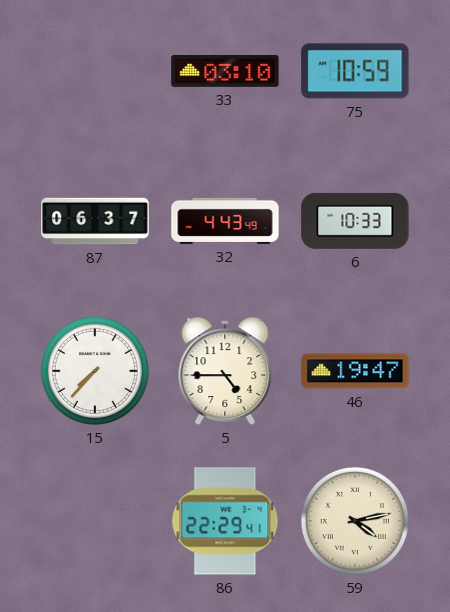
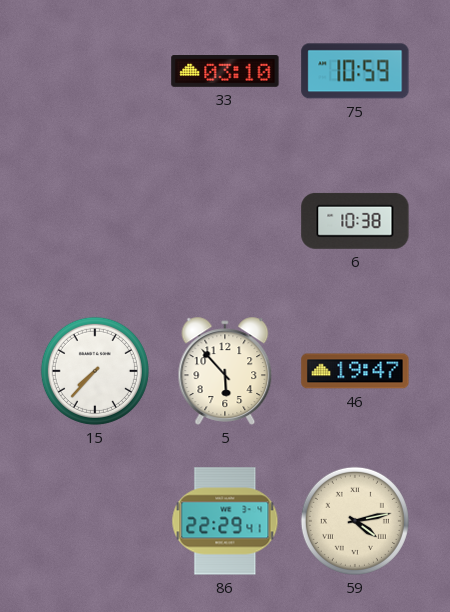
87: 06:37 -> none
32: 4:43 -> none
6: 10:33 -> 10:38
5: 4:45 -> 5:53
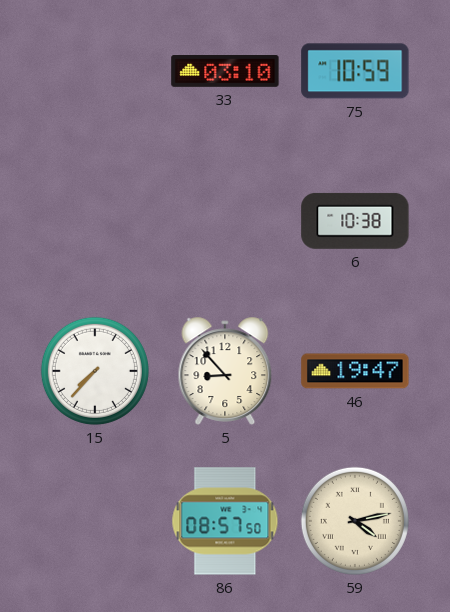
5: 5:53 -> 8:53
86: 22:29 -> 08:57
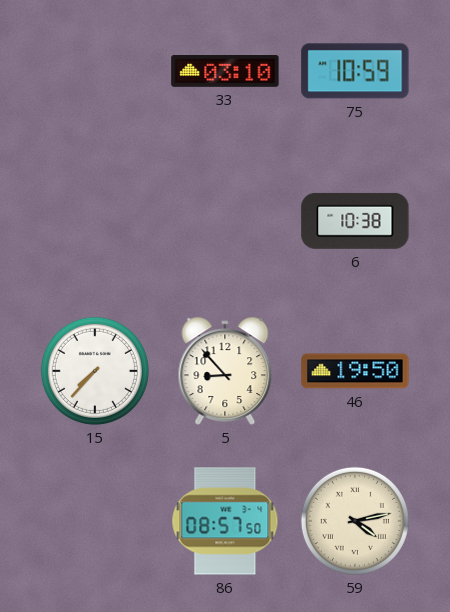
46: 19:47 -> 19:50
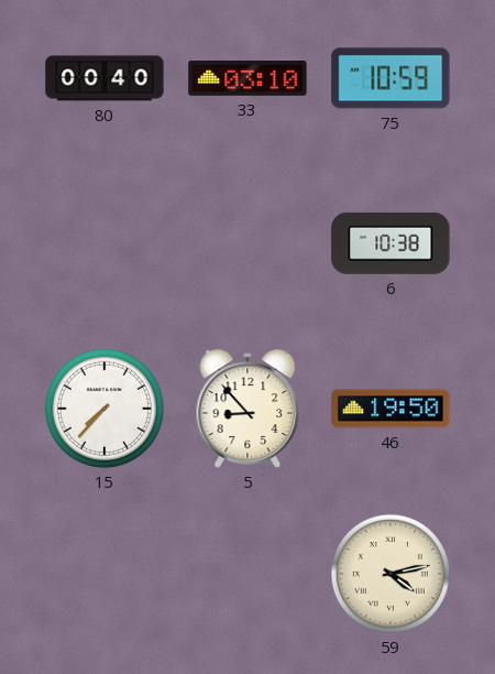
80: none -> 00:40
86: 08:57 -> none
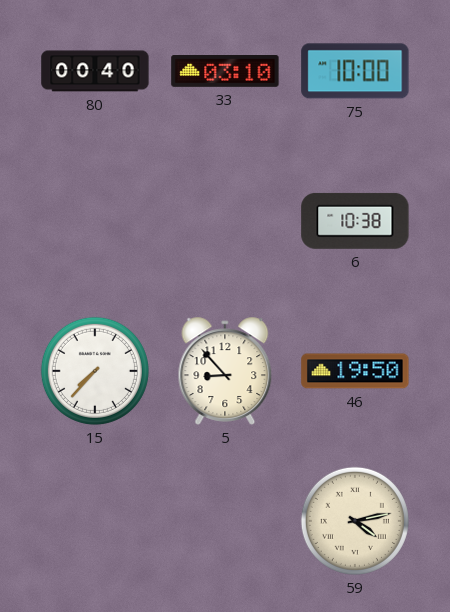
75: 10:59 -> 10:00
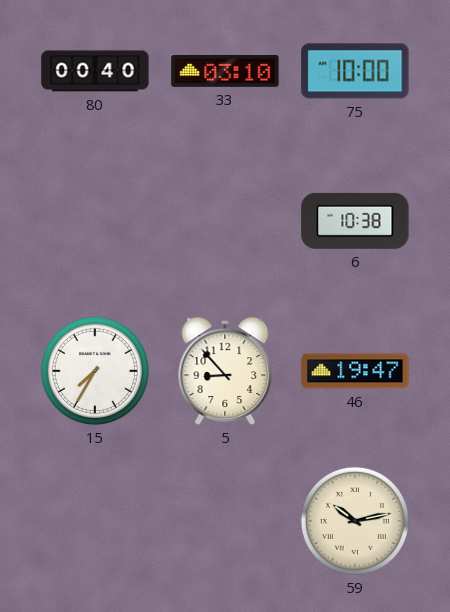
15: 7:37 -> 7:35
46: 19:50 -> 19:47
59: 4:13 -> 10:13
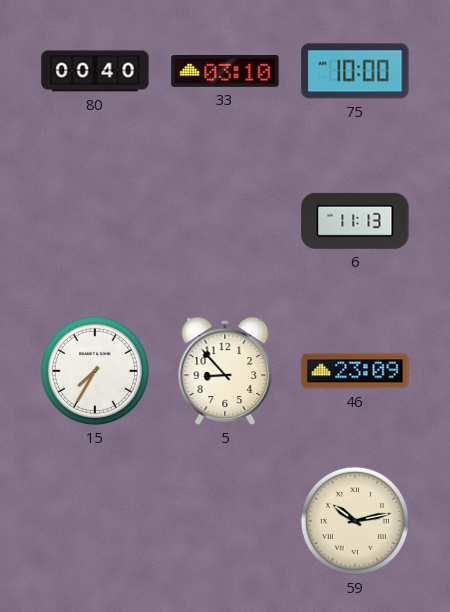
6: 10:38 -> 11:13
46: 19:47 -> 23:09
